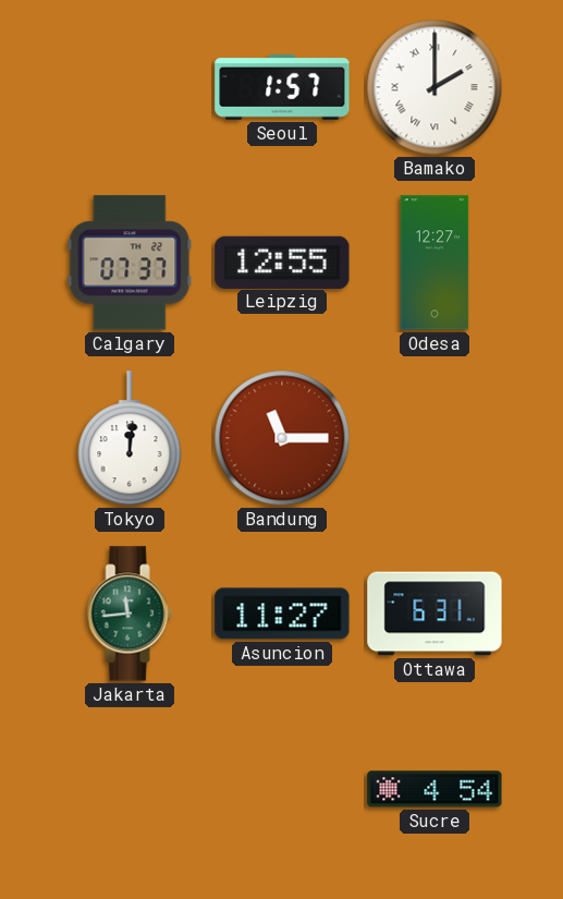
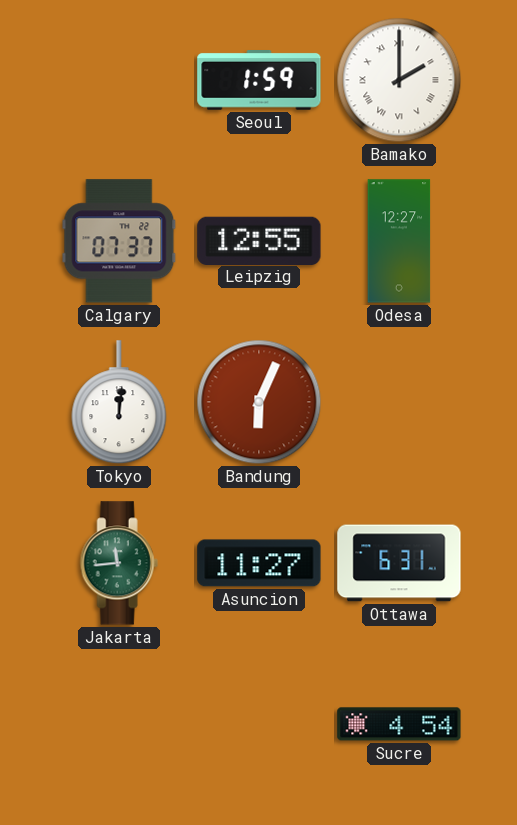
Seoul: 1:57 -> 1:59
Bandung: 11:15 -> 6:04
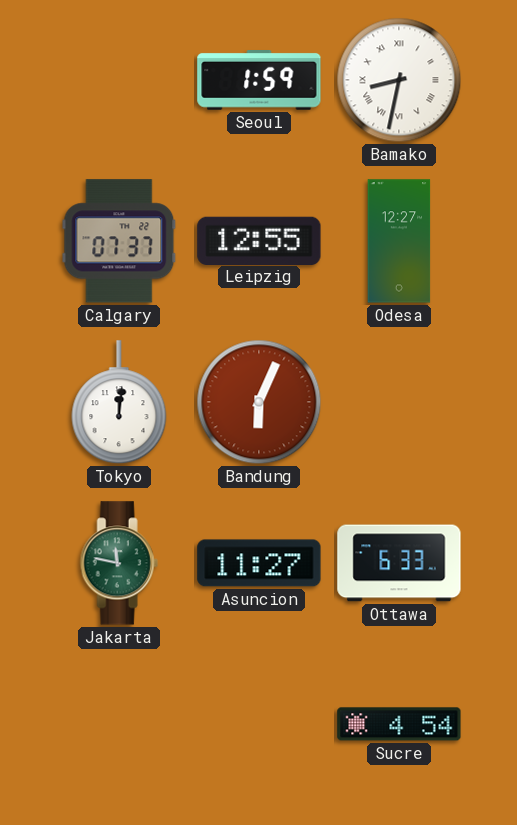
Bamako: 2:00 -> 8:32
Jakarta: 11:44 -> 11:47
Ottawa: 6:31 -> 6:33
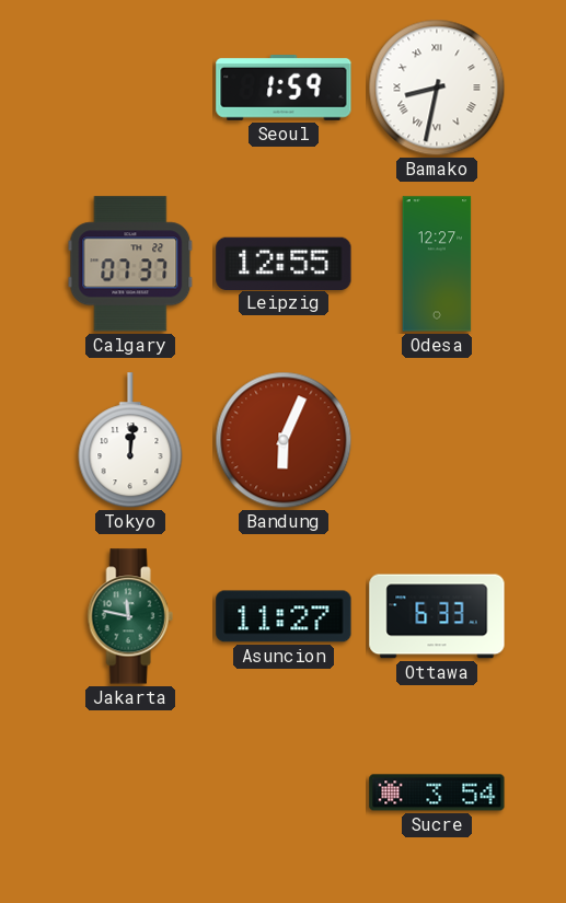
Sucre: 4:54 -> 3:54
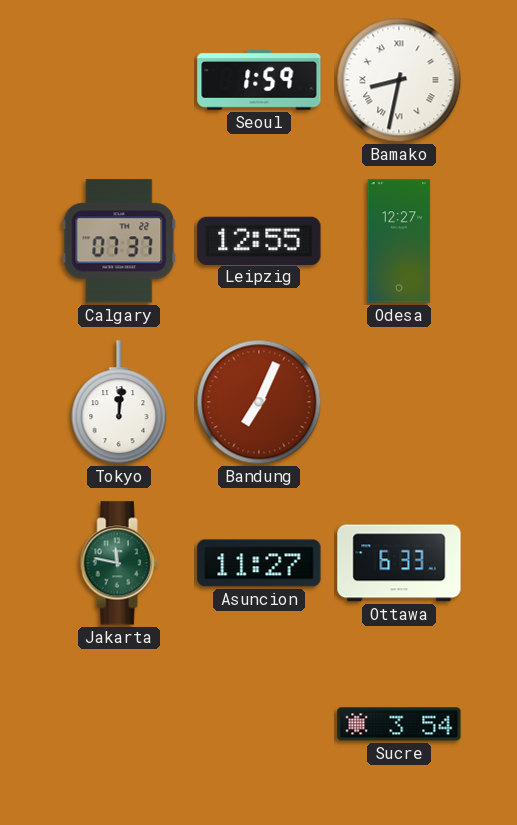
Bandung: 6:04 -> 7:04
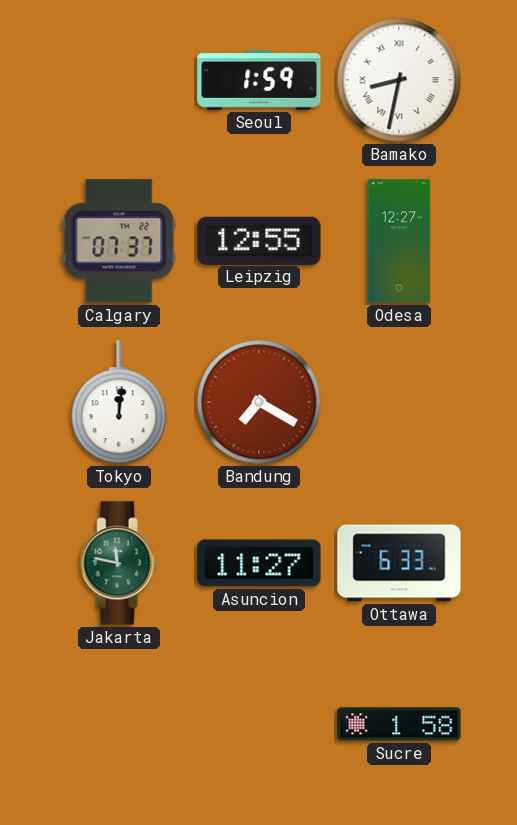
Bandung: 7:04 -> 7:20
Sucre: 3:54 -> 1:58
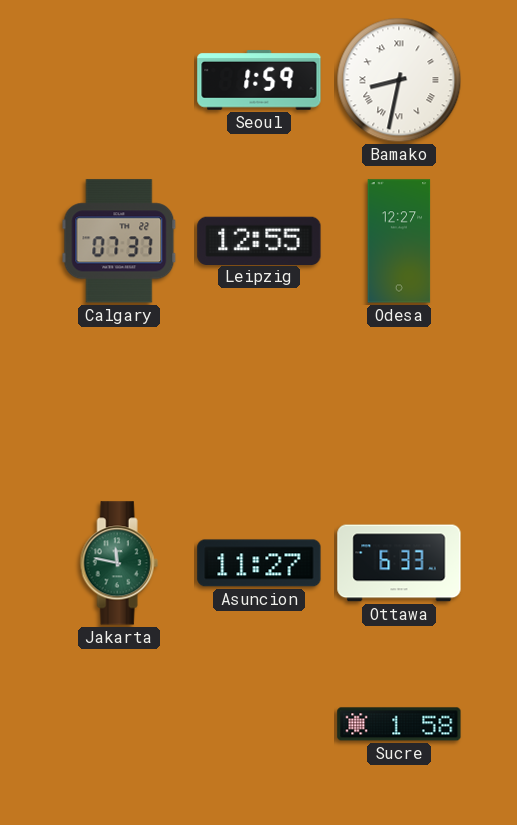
Tokyo: 12:01 -> none
Bandung: 7:20 -> none
